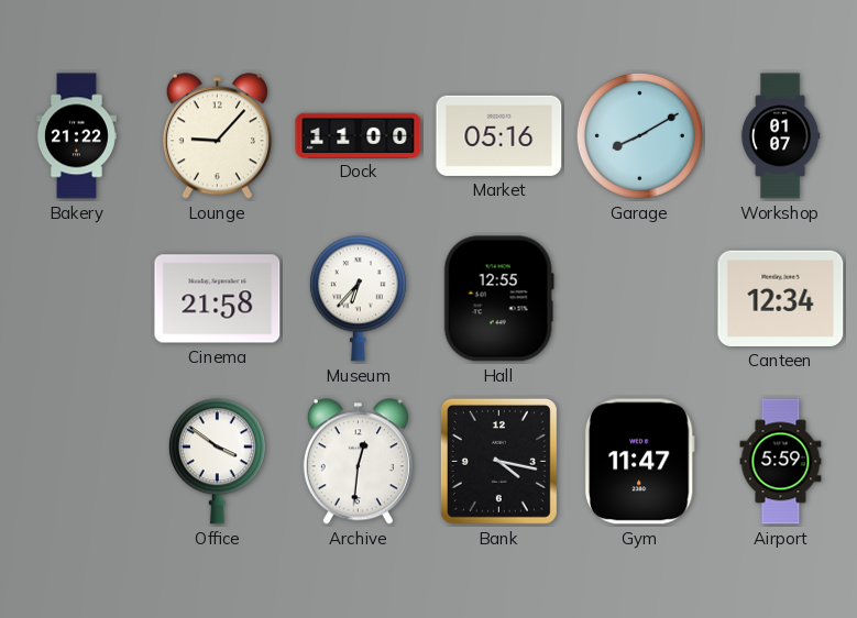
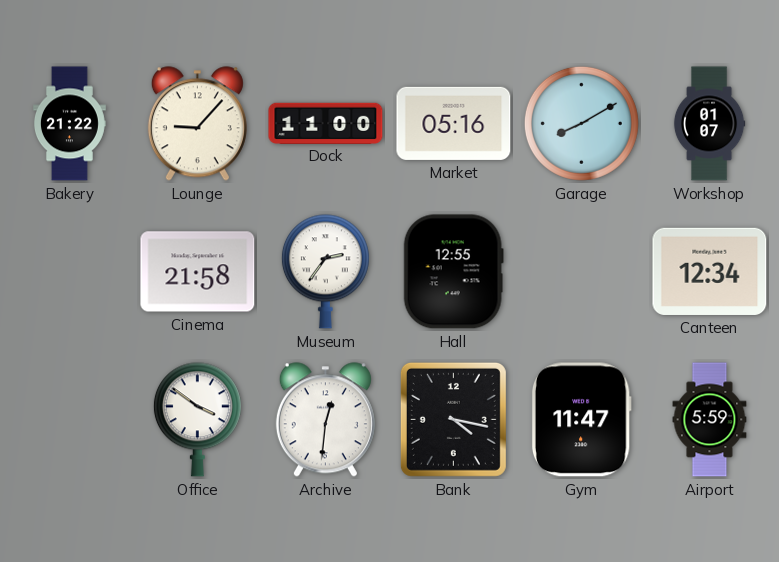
Museum: 6:37 -> 2:36
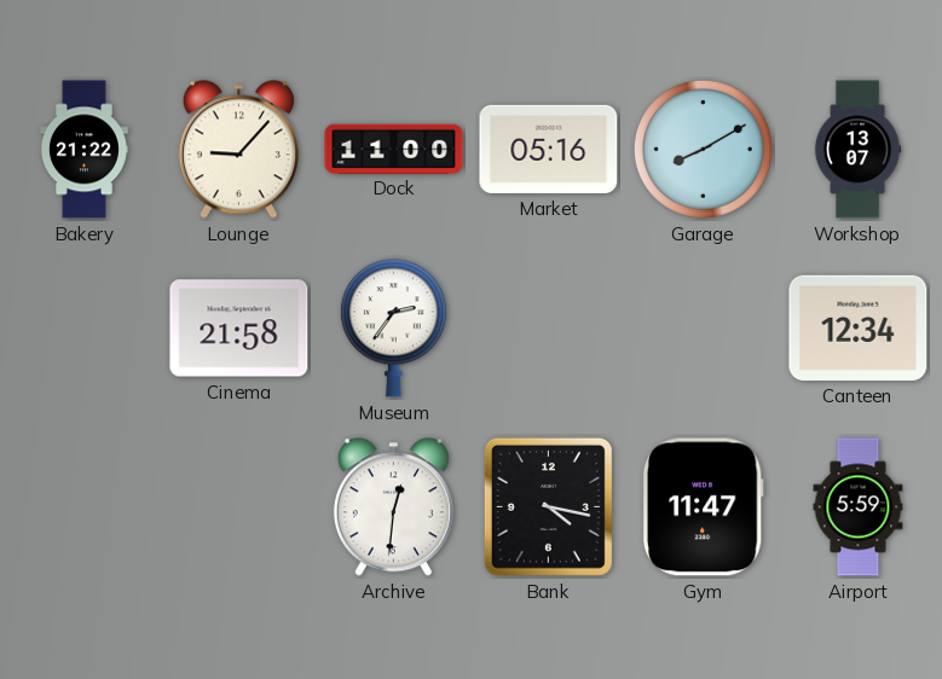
Workshop: 01:07 -> 13:07
Hall: 12:55 -> none
Office: 3:51 -> none
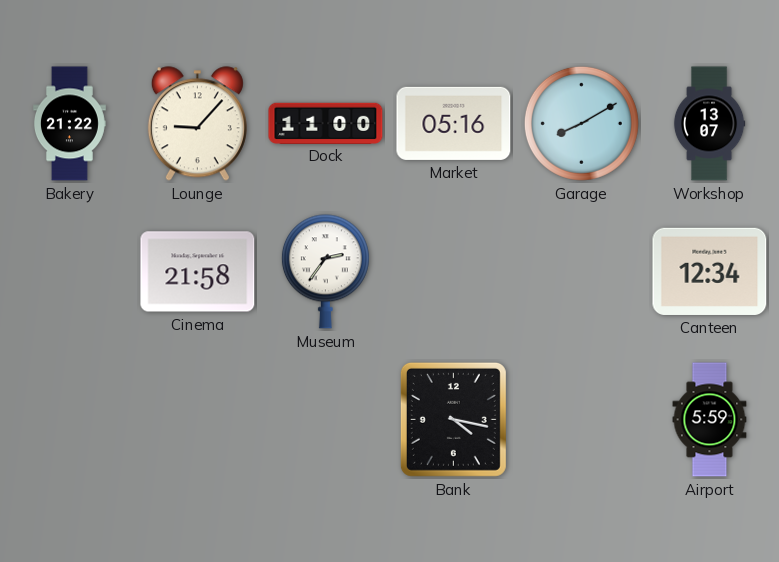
Archive: 12:31 -> none
Gym: 11:47 -> none
